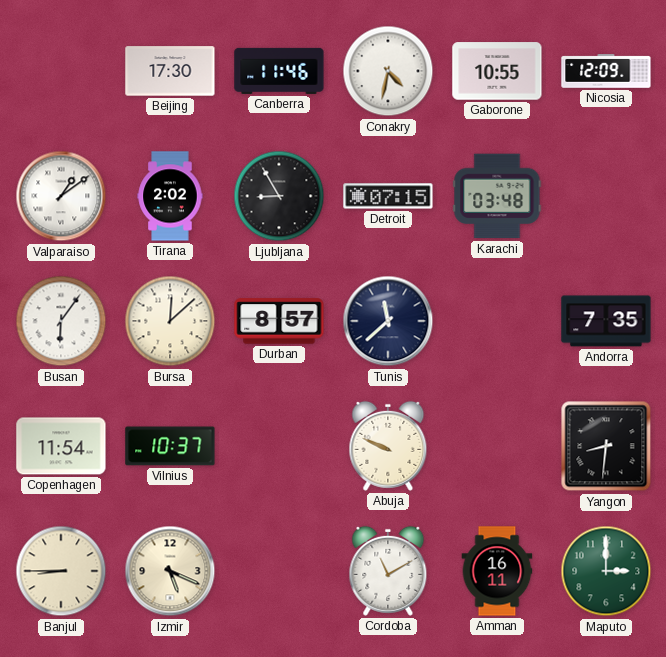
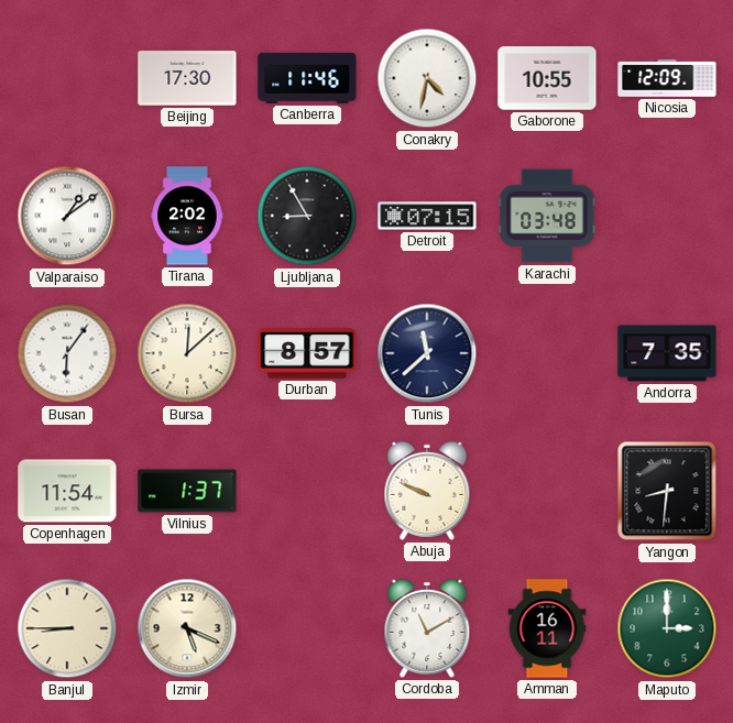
Vilnius: 10:37 -> 1:37
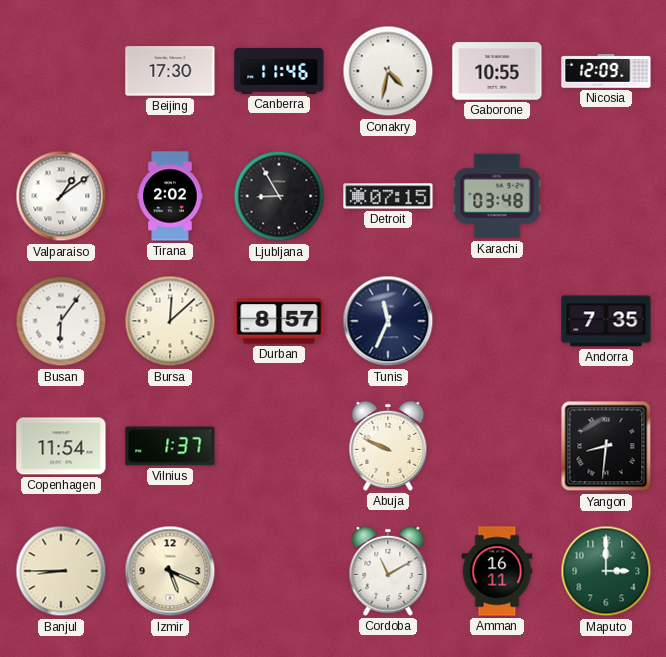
Tunis: 11:38 -> 11:34
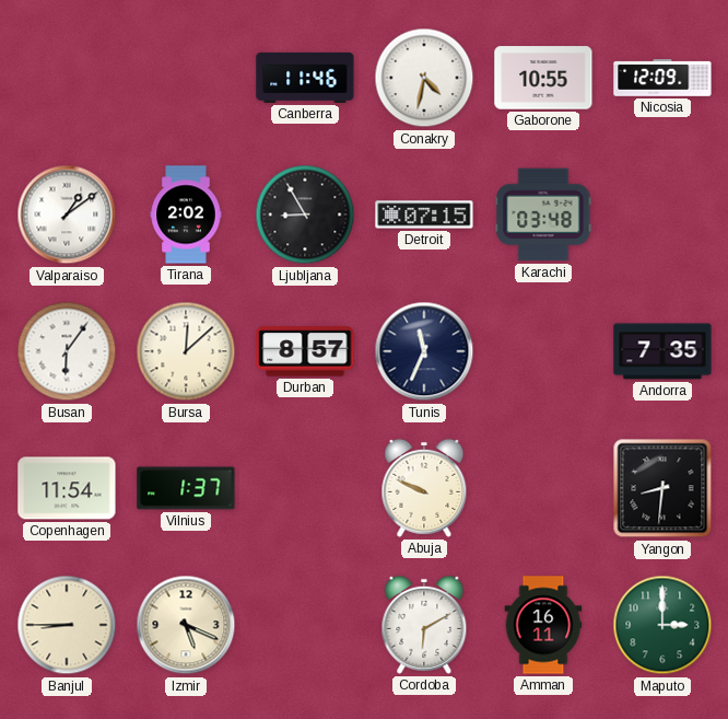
Beijing: 17:30 -> none
Cordoba: 11:10 -> 6:10
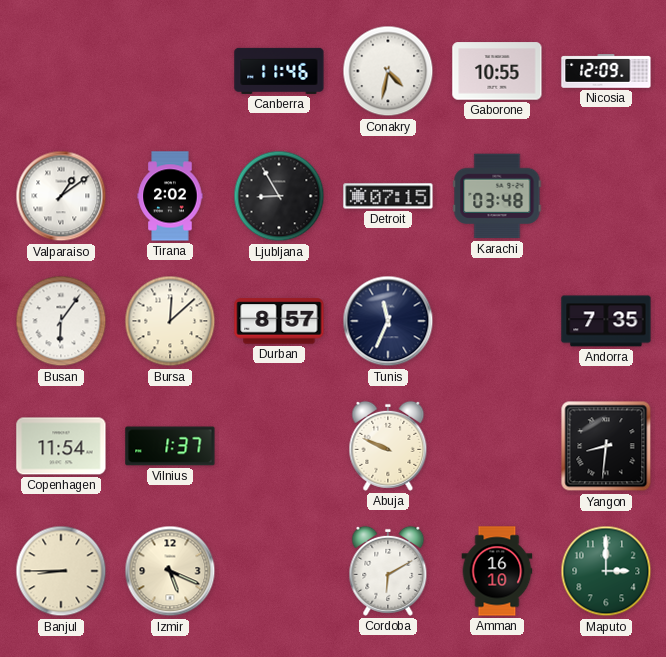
Amman: 16:11 -> 16:10
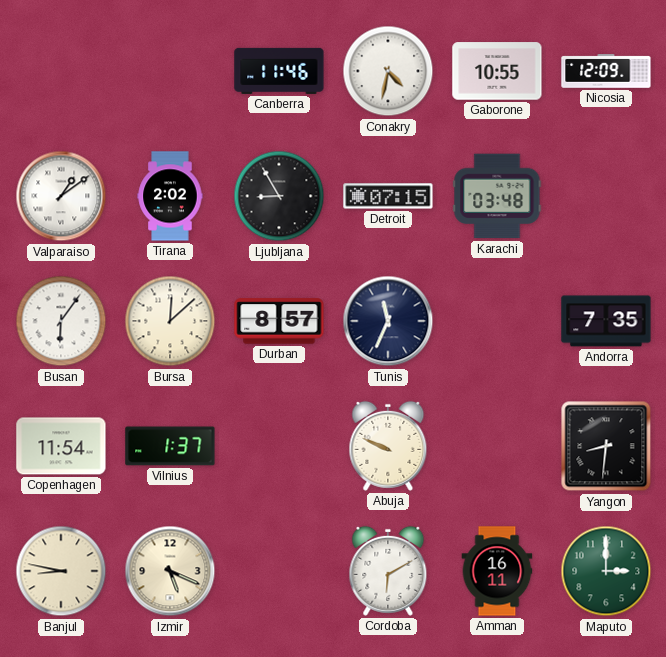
Banjul: 8:45 -> 8:47
Amman: 16:10 -> 16:11
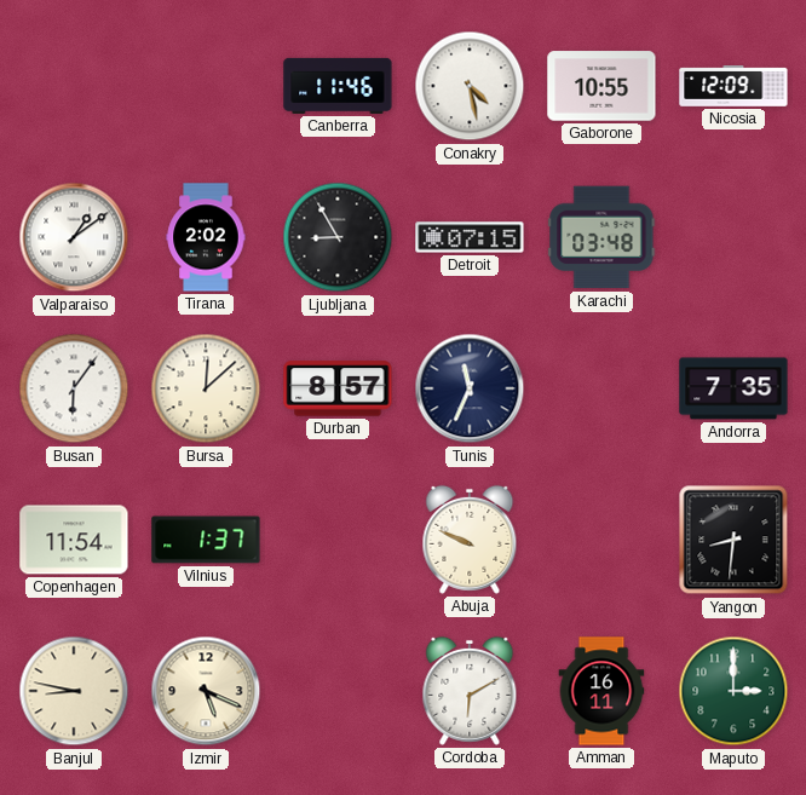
Conakry: 4:32 -> 4:28
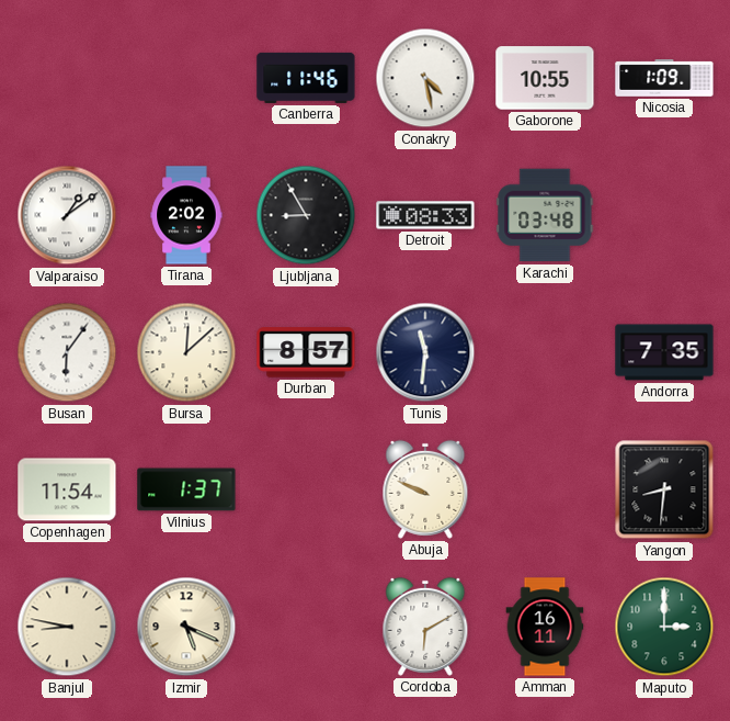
Nicosia: 12:09 -> 1:09
Detroit: 07:15 -> 08:33
Tunis: 11:34 -> 11:31
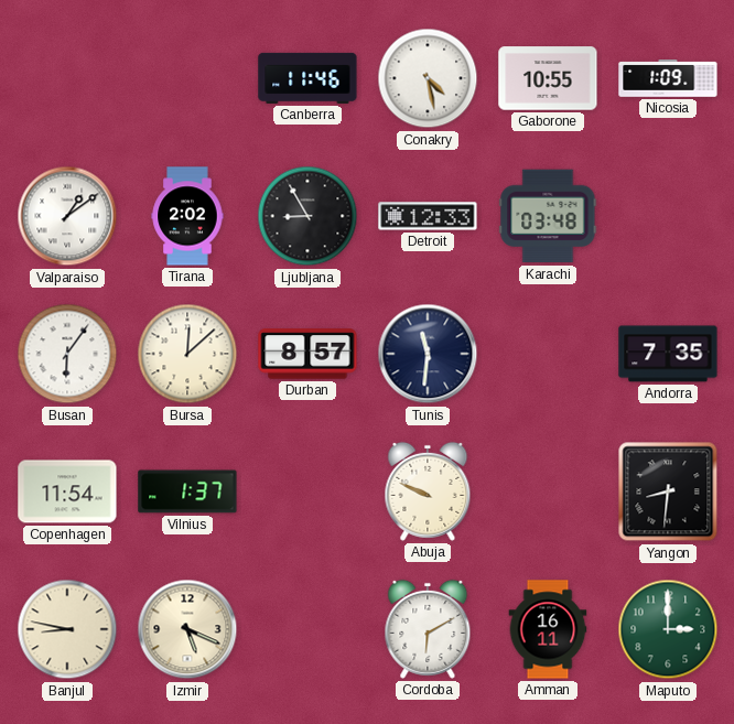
Detroit: 08:33 -> 12:33
